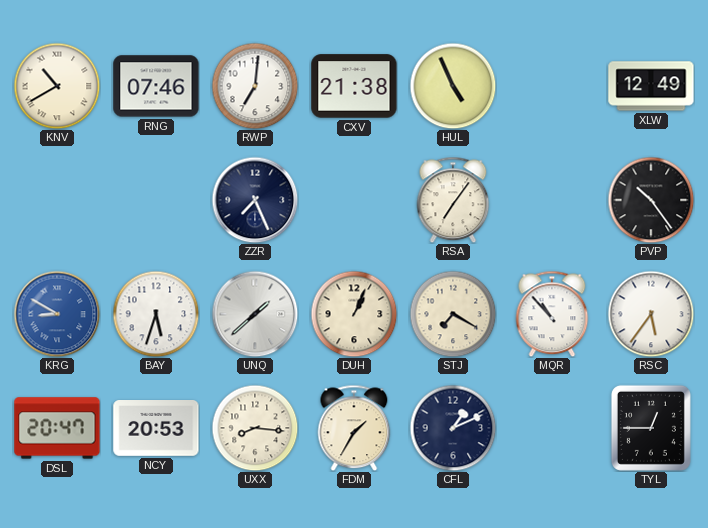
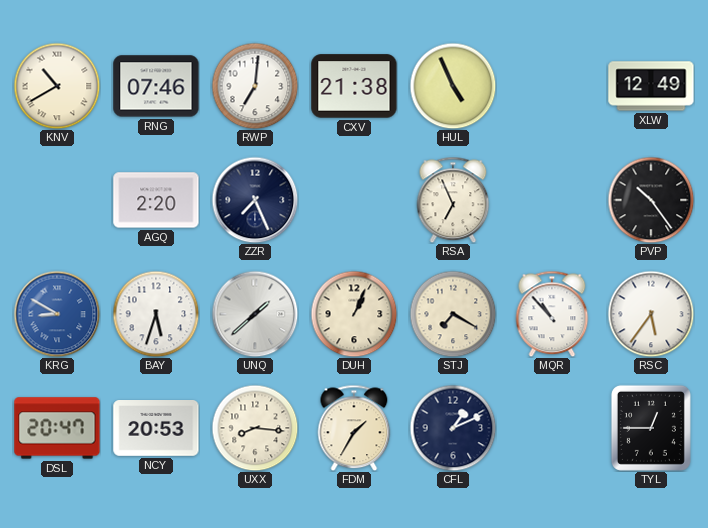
AGQ: none -> 2:20
RSA: 7:06 -> 6:56
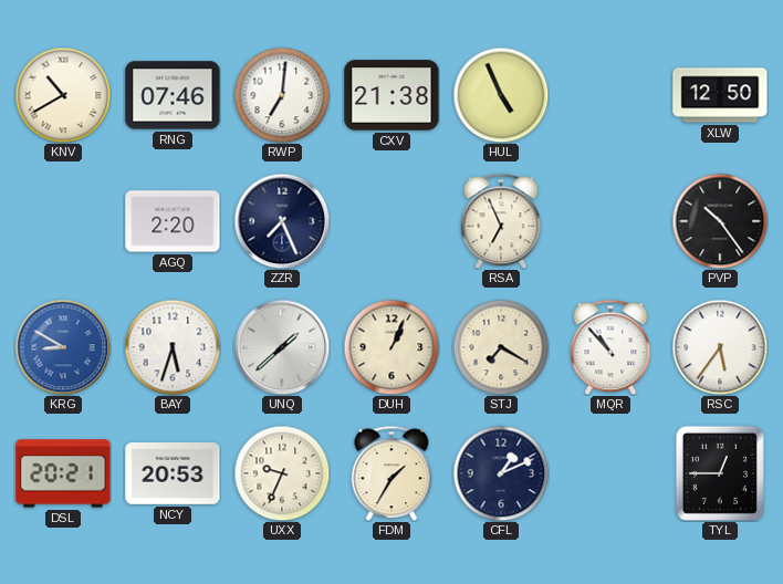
XLW: 12:49 -> 12:50
DSL: 20:47 -> 20:21
UXX: 8:16 -> 9:34
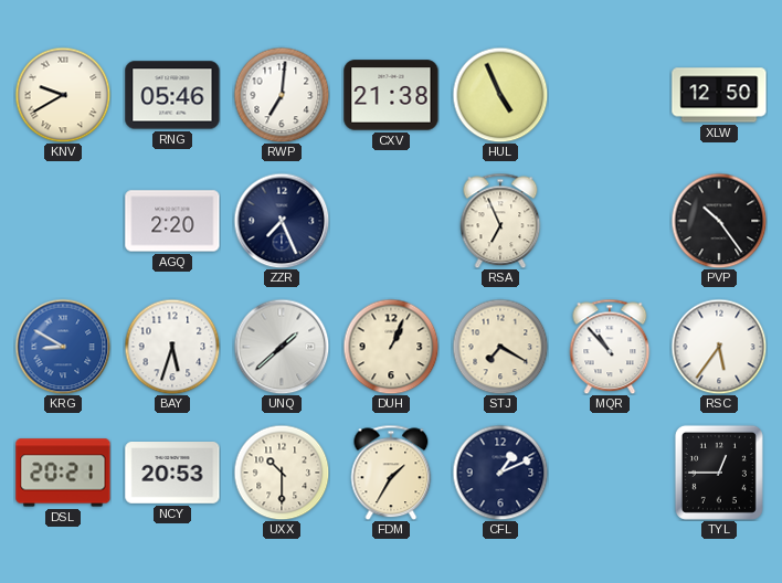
KNV: 10:40 -> 9:40
RNG: 07:46 -> 05:46
UXX: 9:34 -> 10:30
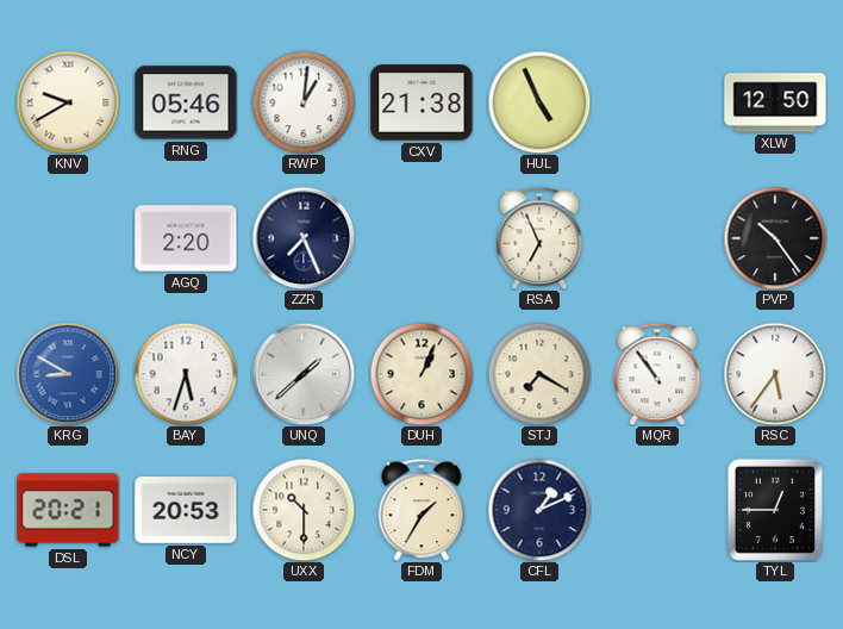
RWP: 7:01 -> 1:01
MQR: 10:53 -> 10:54
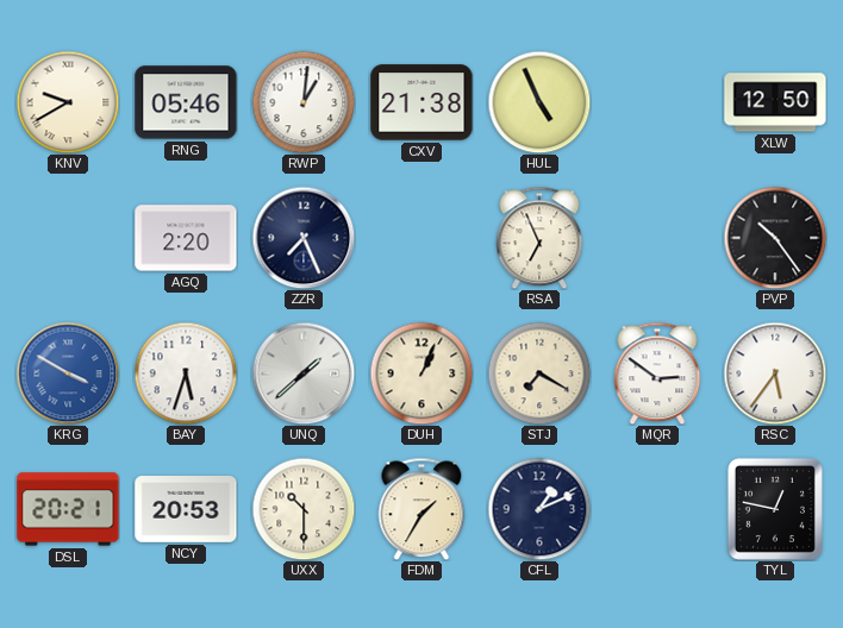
KRG: 8:50 -> 3:50
MQR: 10:54 -> 2:51
TYL: 12:45 -> 12:47
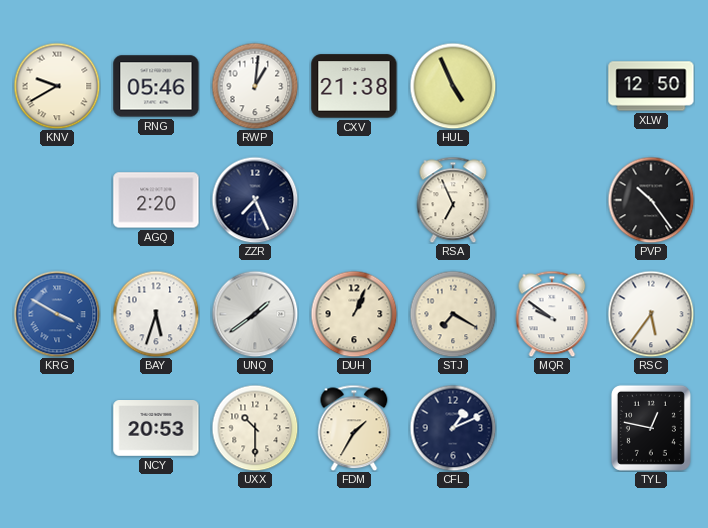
UNQ: 1:38 -> 1:39
MQR: 2:51 -> 9:51
DSL: 20:21 -> none
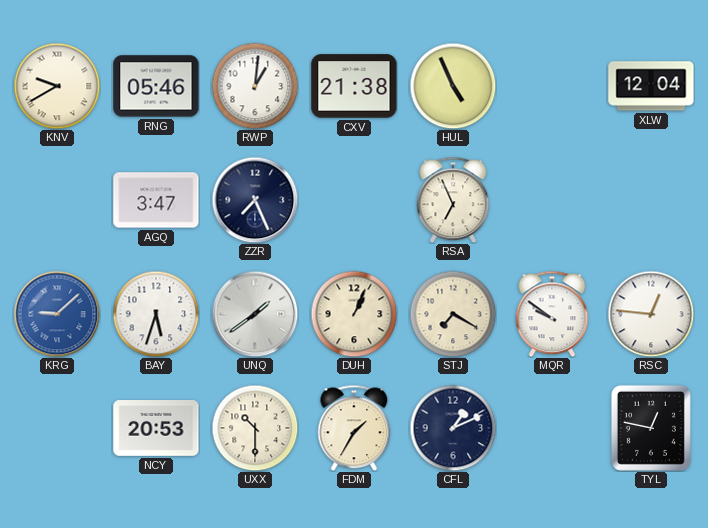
XLW: 12:50 -> 12:04
AGQ: 2:20 -> 3:47
PVP: 10:24 -> none
KRG: 3:50 -> 9:08
RSC: 5:36 -> 12:46
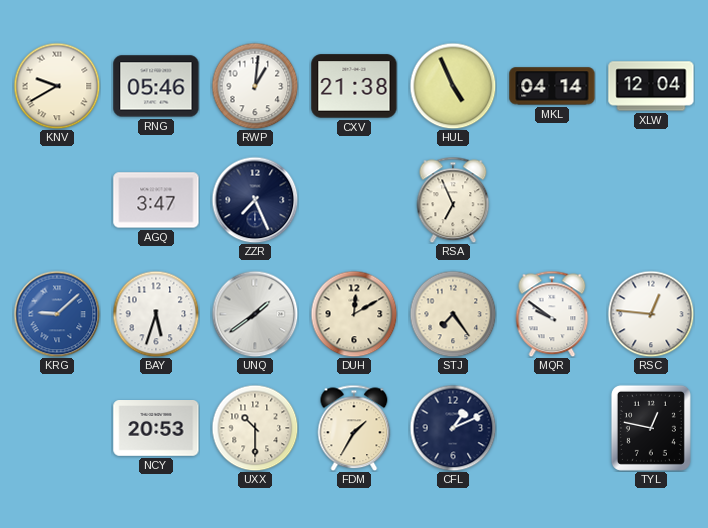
MKL: none -> 04:14
DUH: 1:04 -> 12:10
STJ: 7:20 -> 7:24
